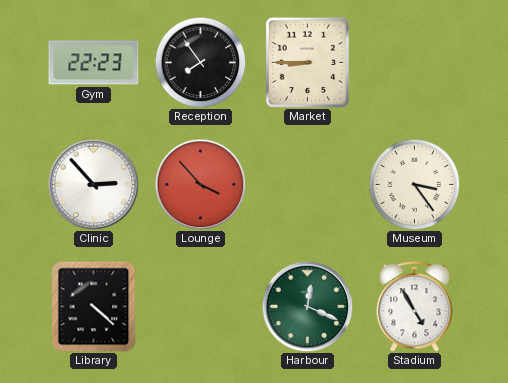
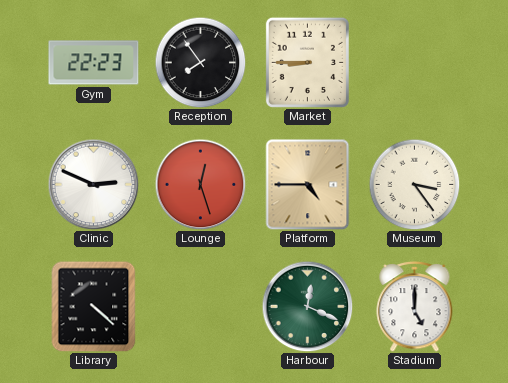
Clinic: 2:53 -> 2:49
Lounge: 3:53 -> 12:27
Platform: none -> 4:45
Stadium: 4:55 -> 5:00
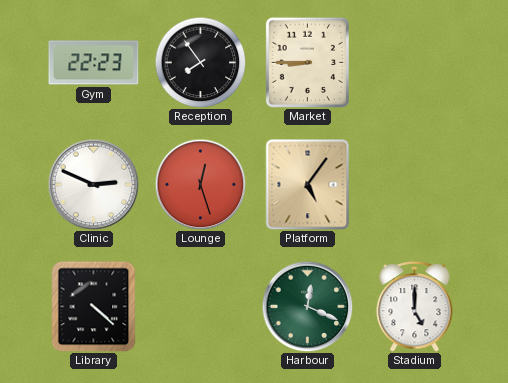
Platform: 4:45 -> 5:06
Museum: 3:24 -> none
